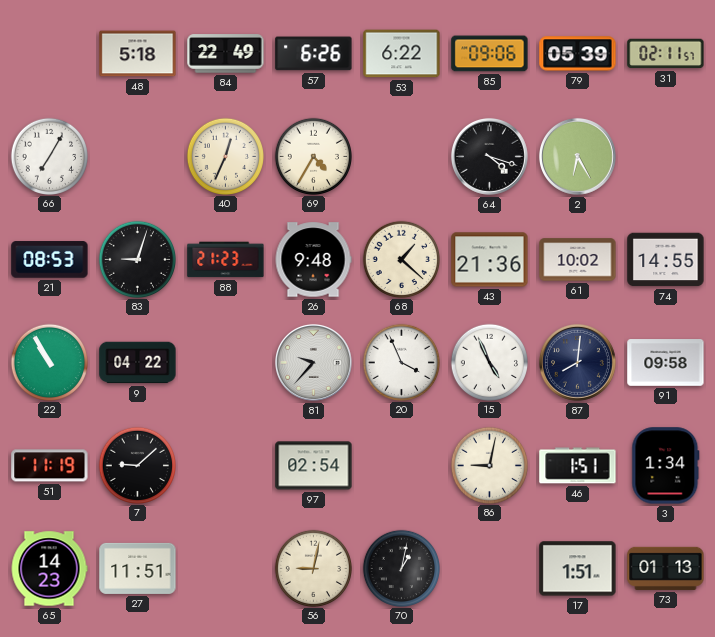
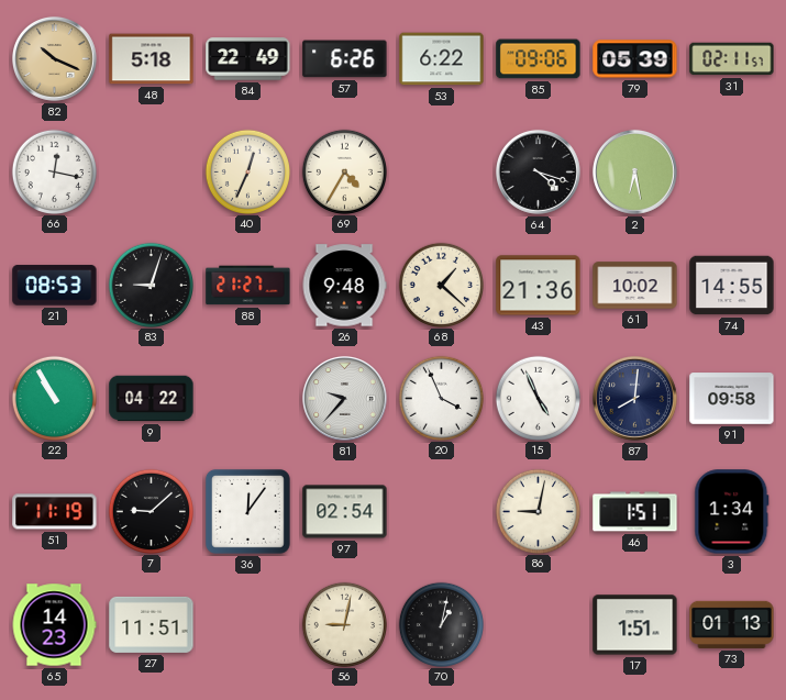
82: none -> 10:19
66: 7:05 -> 12:17
2: 6:25 -> 6:28
88: 21:23 -> 21:27
36: none -> 12:06
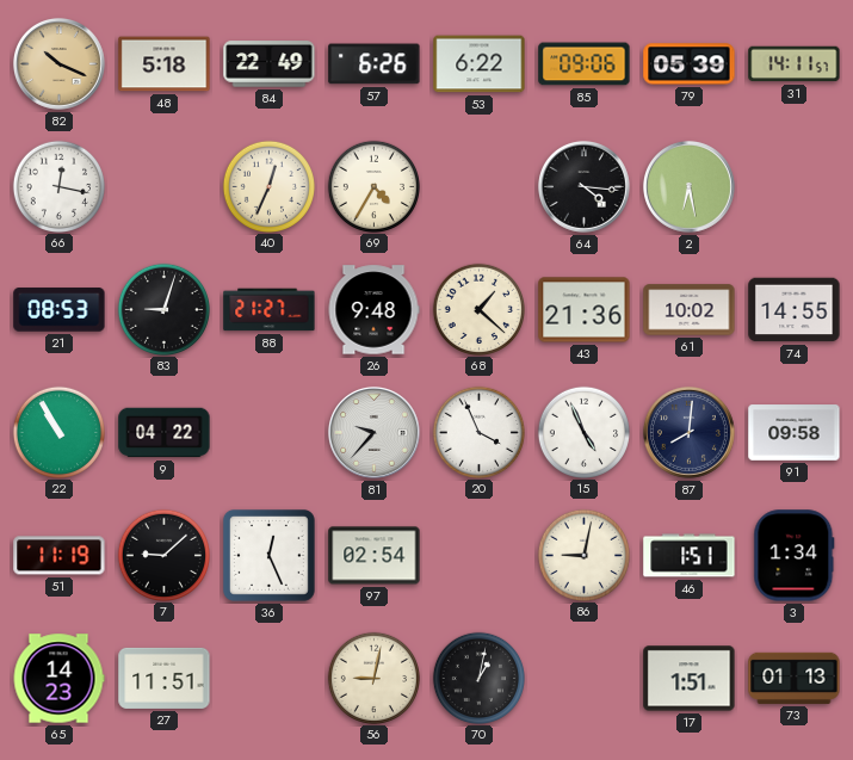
31: 02:11 -> 14:11
64: 4:18 -> 4:16
36: 12:06 -> 12:26
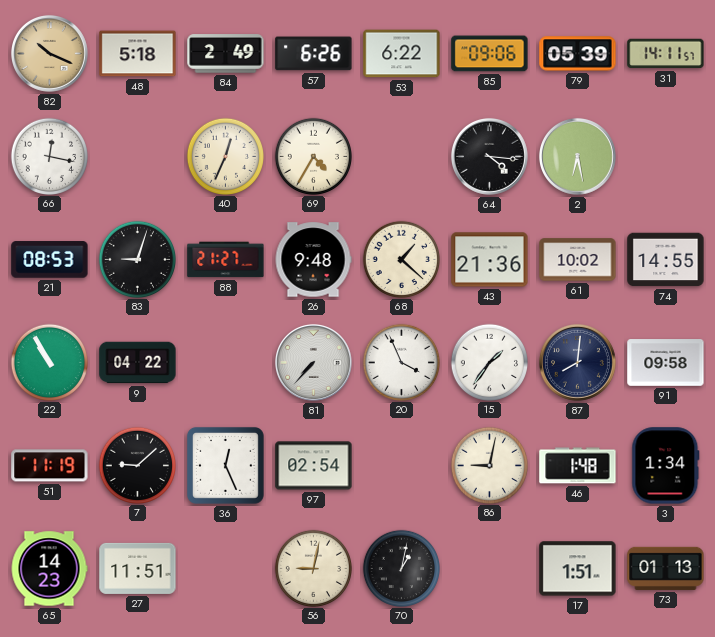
84: 22:49 -> 2:49
81: 9:37 -> 7:37
15: 4:56 -> 1:36
46: 1:51 -> 1:48
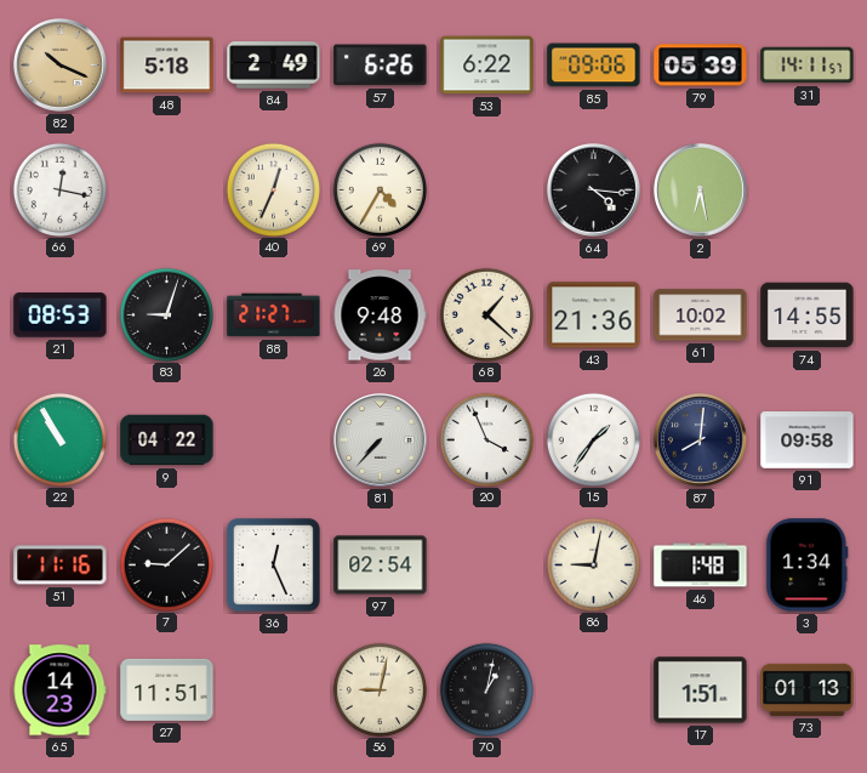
51: 11:19 -> 11:16
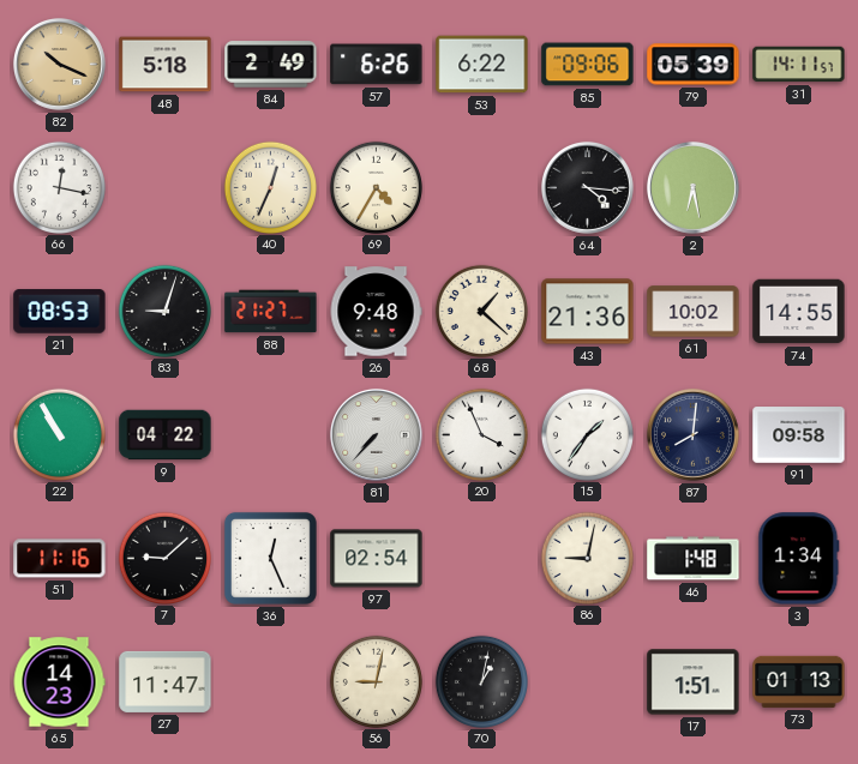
27: 11:51 -> 11:47
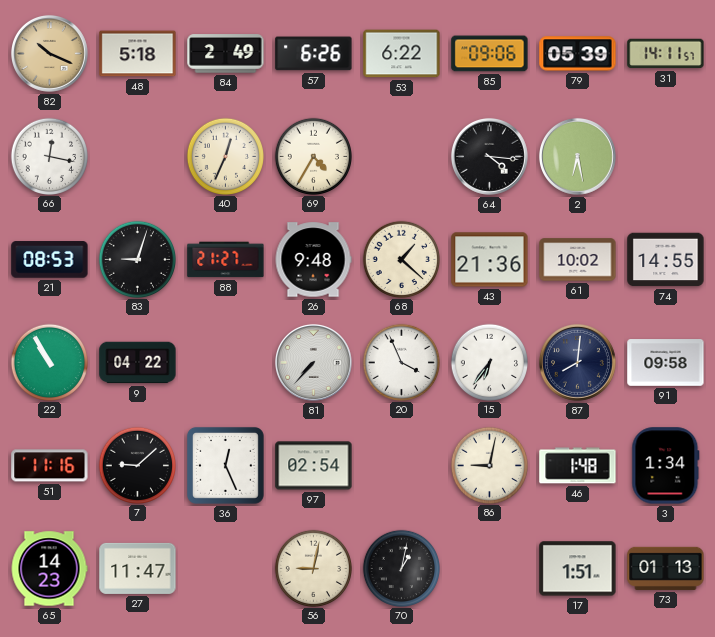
15: 1:36 -> 6:36
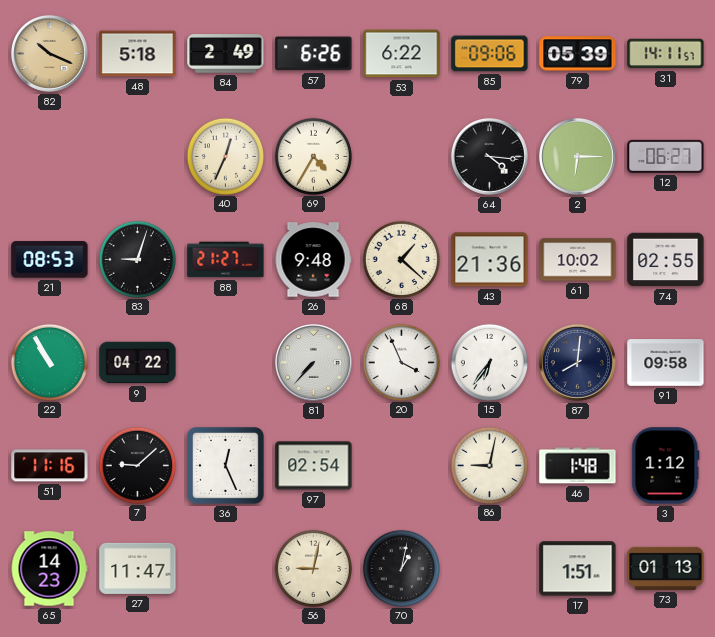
66: 12:17 -> none
2: 6:28 -> 6:15
12: none -> 06:27
74: 14:55 -> 02:55
3: 1:34 -> 1:12
